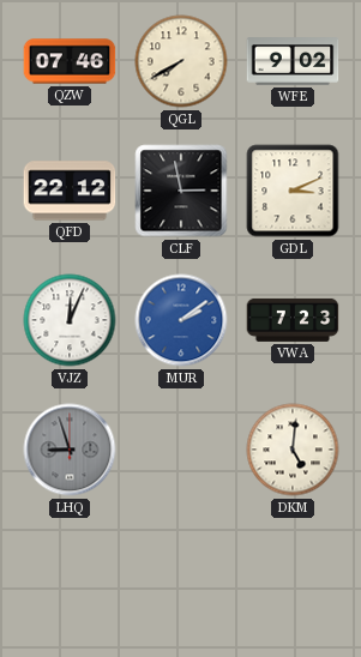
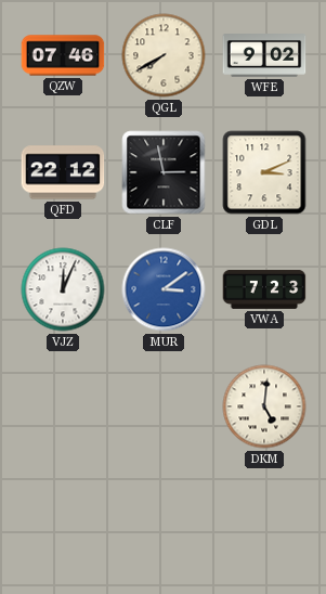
MUR: 2:09 -> 3:09
LHQ: 8:57 -> none
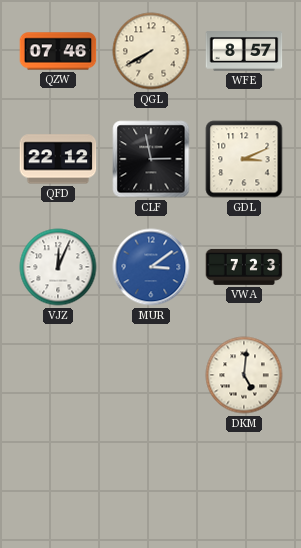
WFE: 9:02 -> 8:57
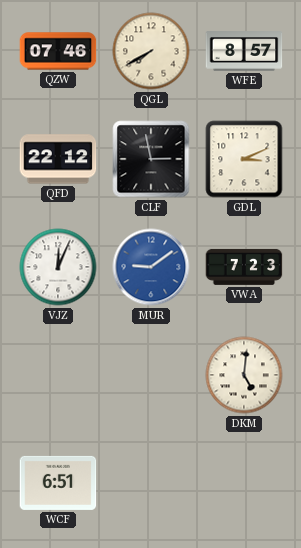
MUR: 3:09 -> 9:09
WCF: none -> 6:51
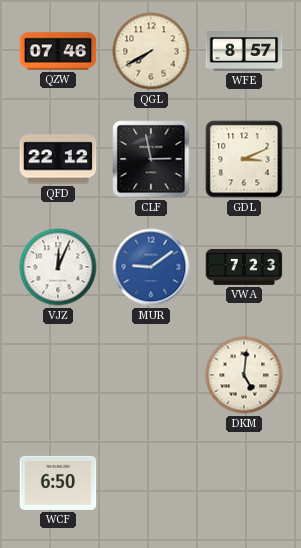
WCF: 6:51 -> 6:50
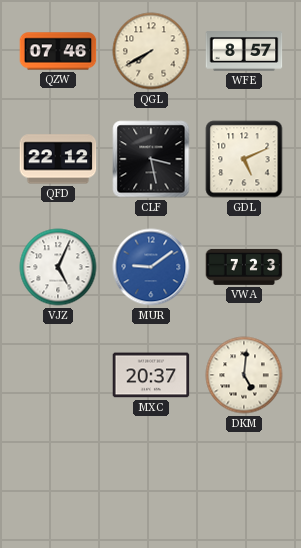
CLF: 2:58 -> 3:28
GDL: 3:11 -> 5:11
VJZ: 12:04 -> 5:04
MXC: none -> 20:37
WCF: 6:50 -> none
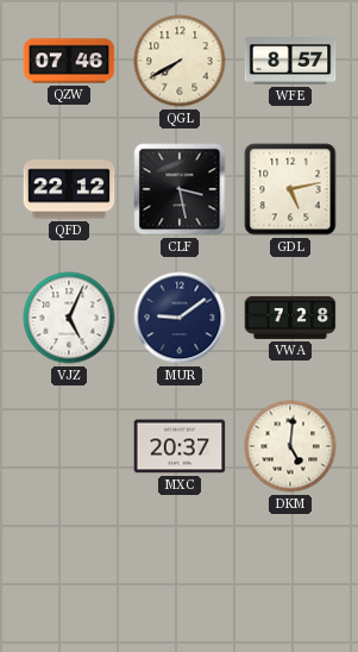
GDL: 5:11 -> 5:13
MUR dial: blue -> navy
VWA: 7:23 -> 7:28
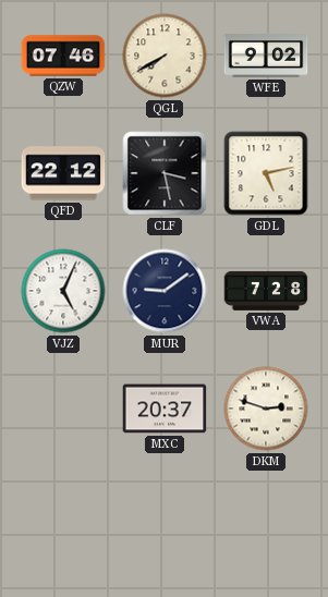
WFE: 8:57 -> 9:02
DKM: 5:01 -> 2:48
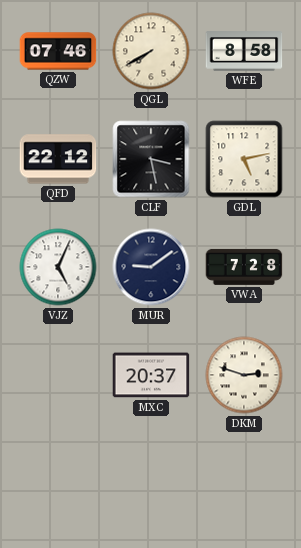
WFE: 9:02 -> 8:58
